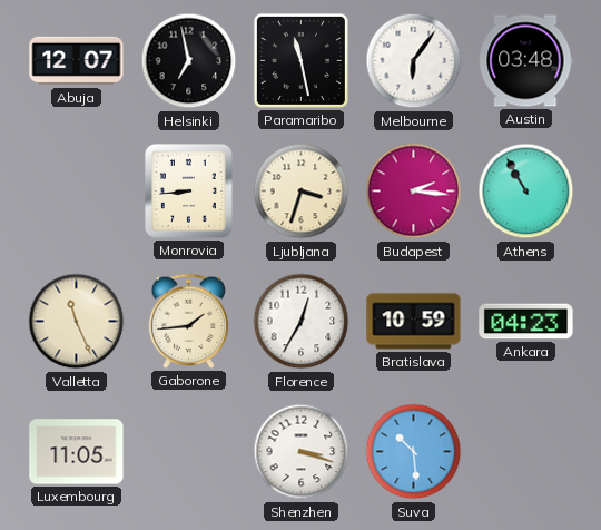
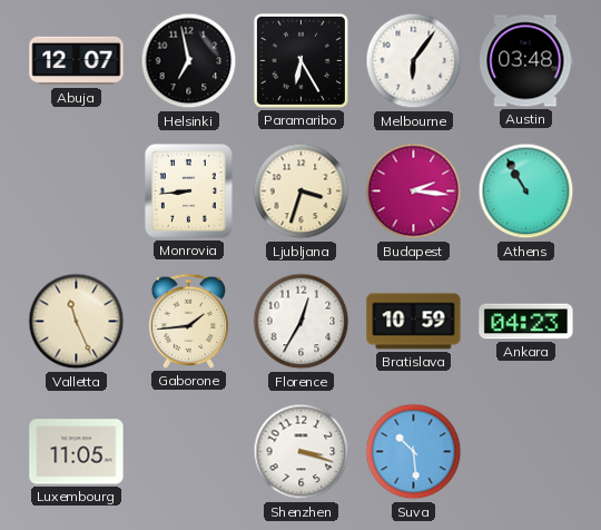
Paramaribo: 11:28 -> 6:25
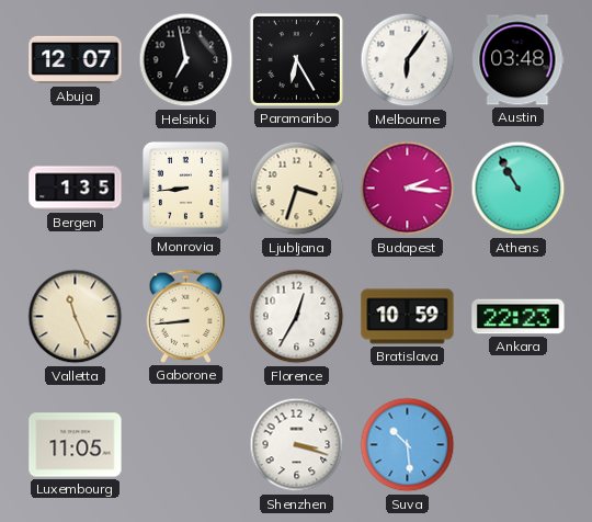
Bergen: none -> 1:35
Gaborone: 1:44 -> 8:44
Ankara: 04:23 -> 22:23
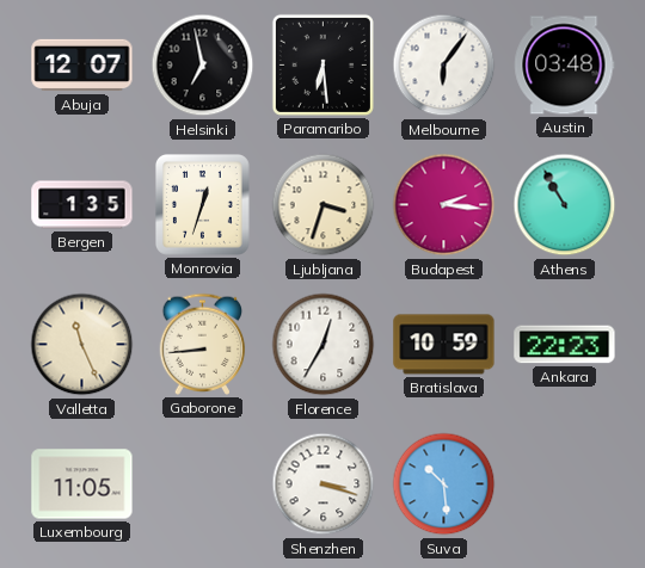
Paramaribo: 6:25 -> 6:29
Monrovia: 8:44 -> 12:33
